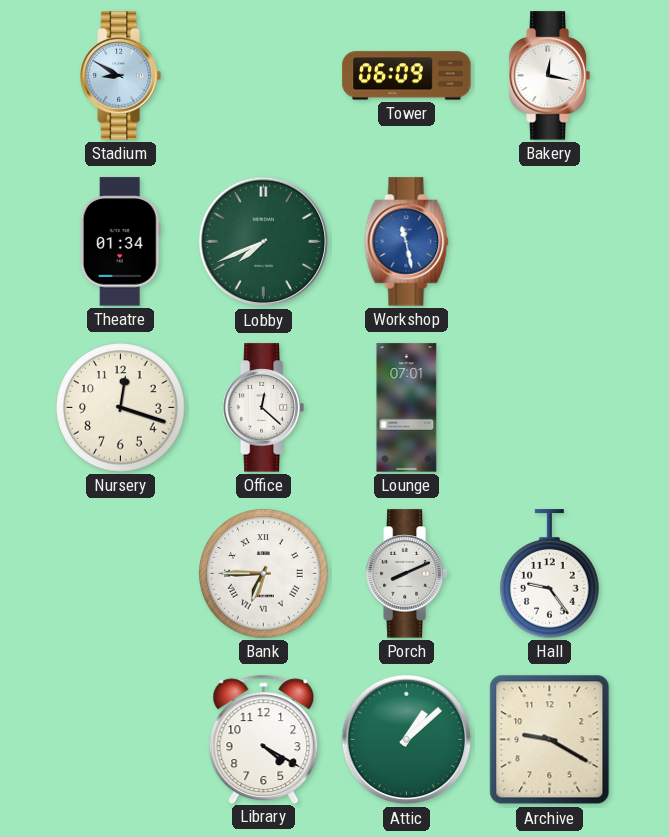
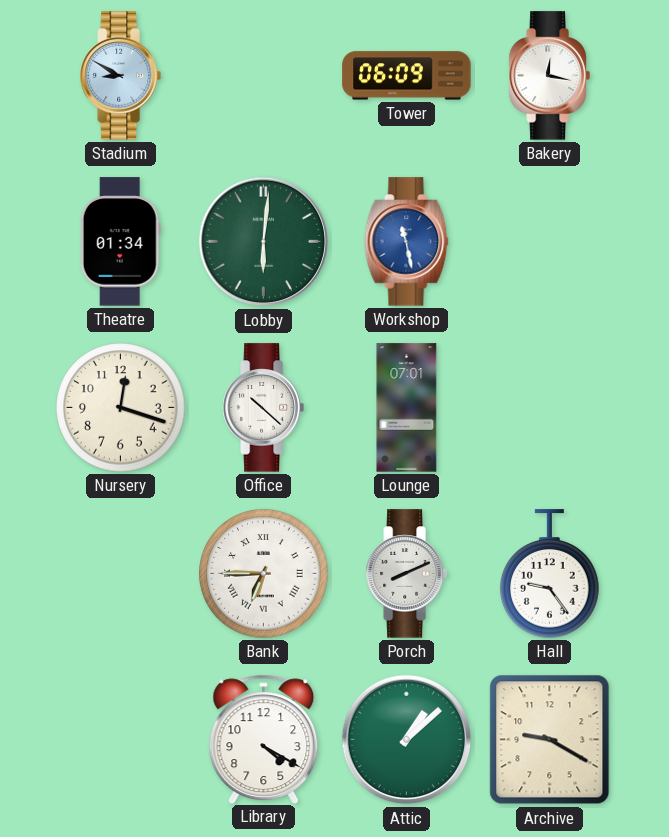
Lobby: 7:41 -> 6:01
Office: 12:22 -> 10:22
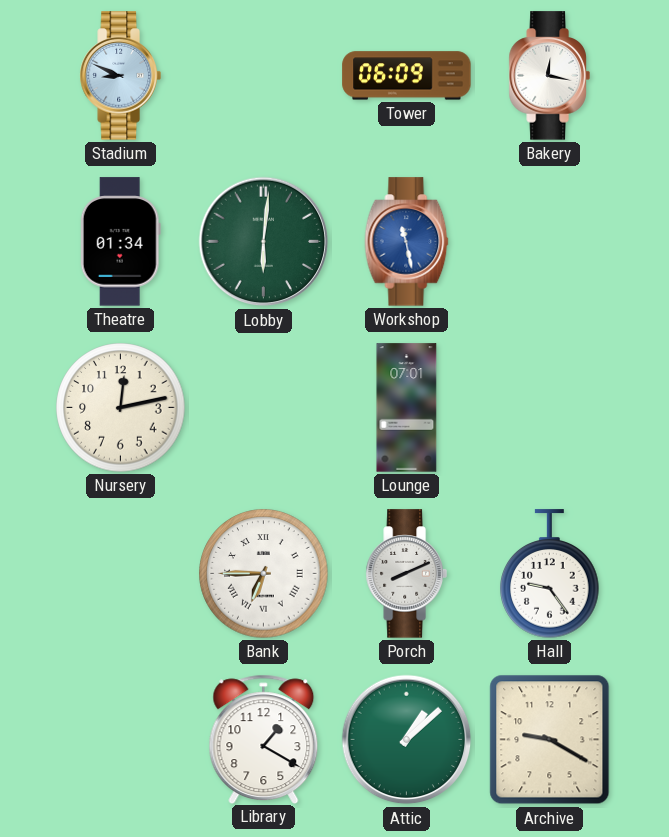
Stadium: 8:50 -> 8:49
Nursery: 12:18 -> 12:13
Office: 10:22 -> none
Library: 4:20 -> 1:20
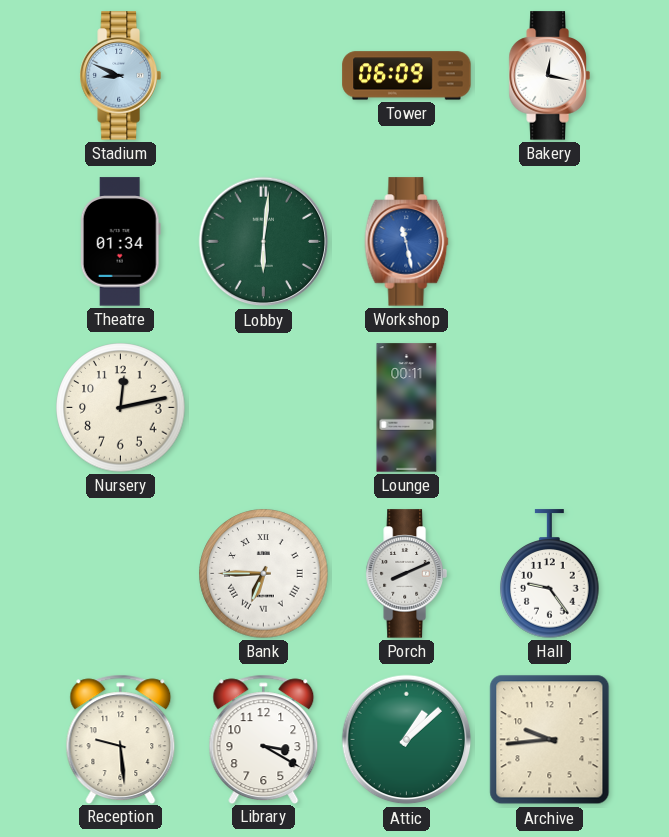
Lounge: 07:01 -> 00:11
Reception: none -> 9:29
Library: 1:20 -> 3:20
Archive: 9:20 -> 9:44
